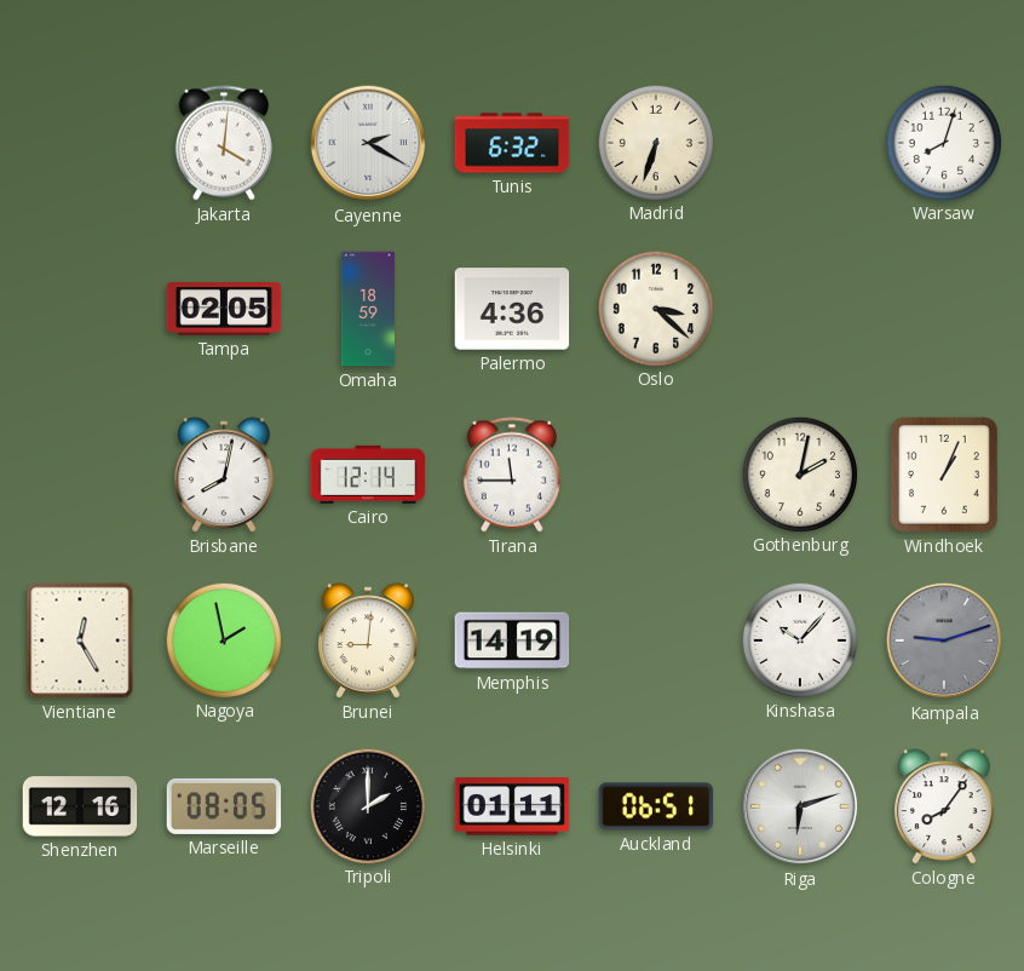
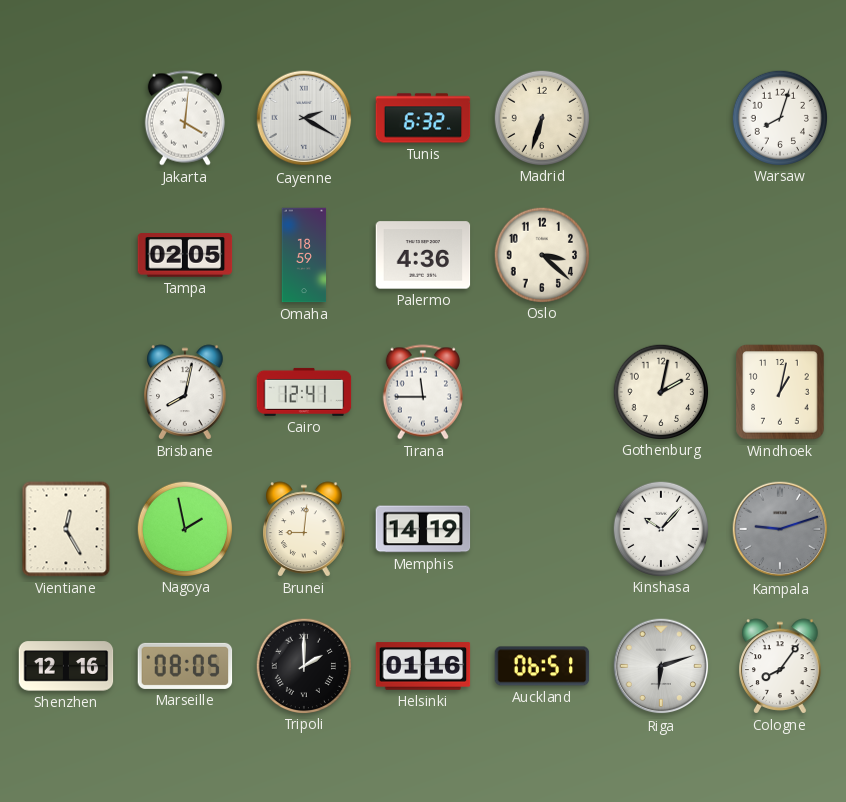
Cairo: 12:14 -> 12:41
Windhoek: 1:04 -> 1:02
Helsinki: 01:11 -> 01:16
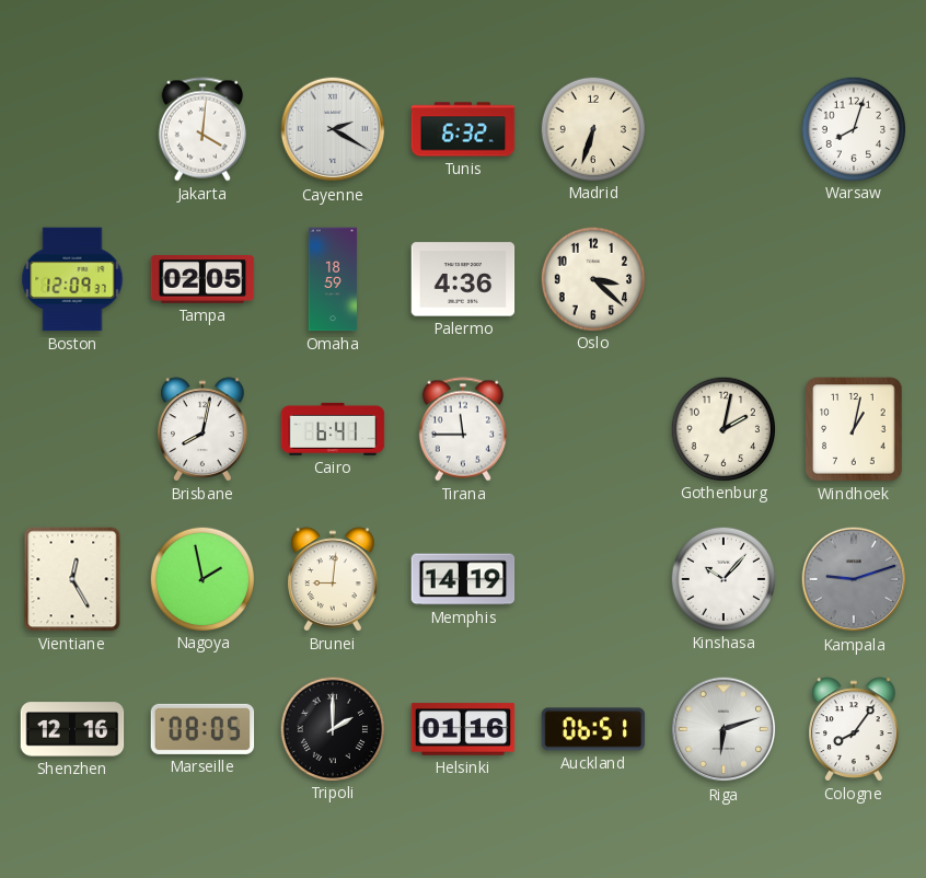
Boston: none -> 12:09
Cairo: 12:41 -> 6:41
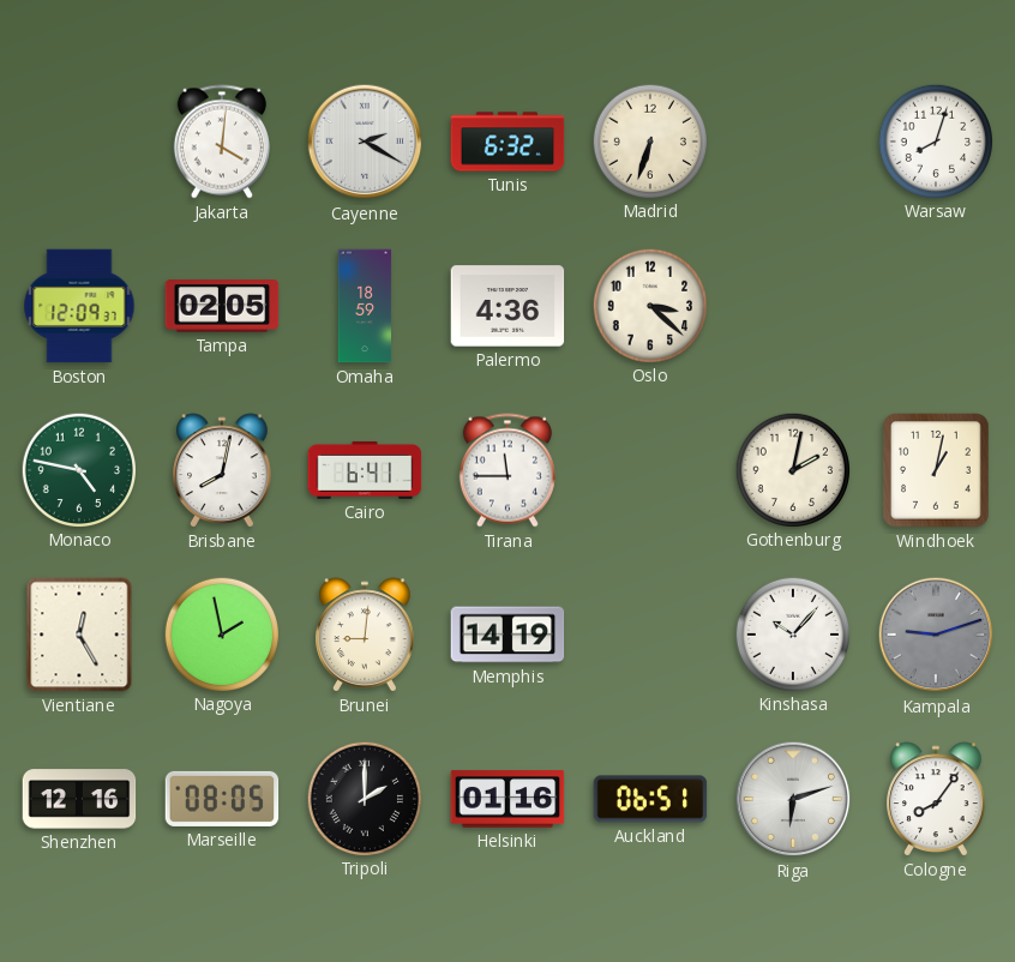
Monaco: none -> 4:47
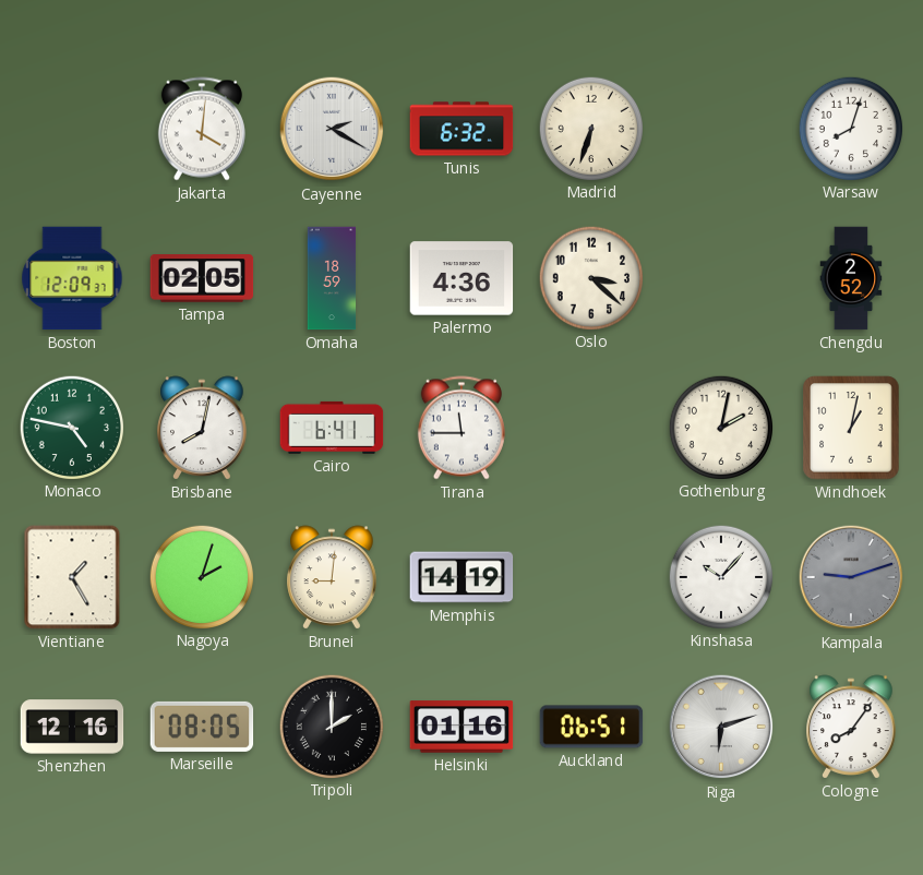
Chengdu: none -> 2:52
Vientiane: 12:25 -> 1:25
Nagoya: 1:58 -> 2:03
